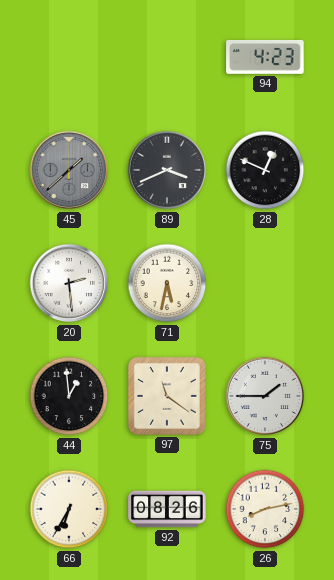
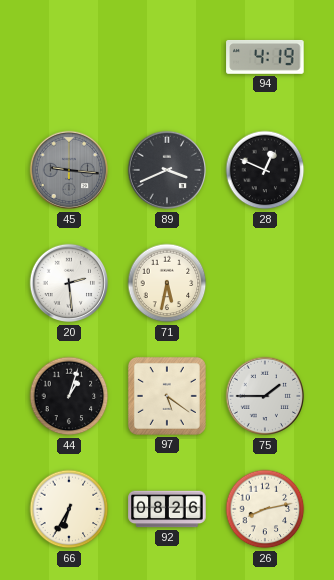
94: 4:23 -> 4:19
45: 1:38 -> 9:16
44: 12:59 -> 1:03
97: 11:21 -> 5:21
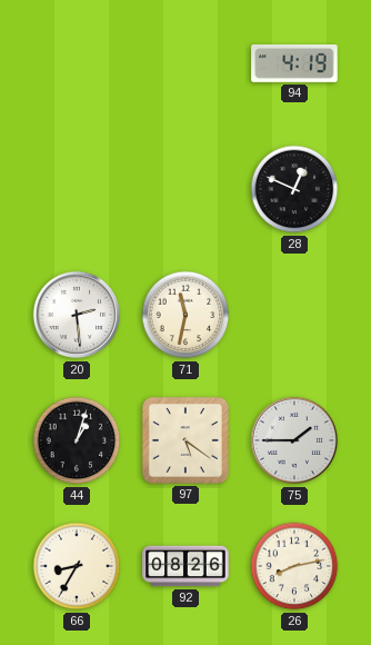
45: 9:16 -> none
89: 3:41 -> none
71: 5:32 -> 11:32
66: 6:35 -> 8:35
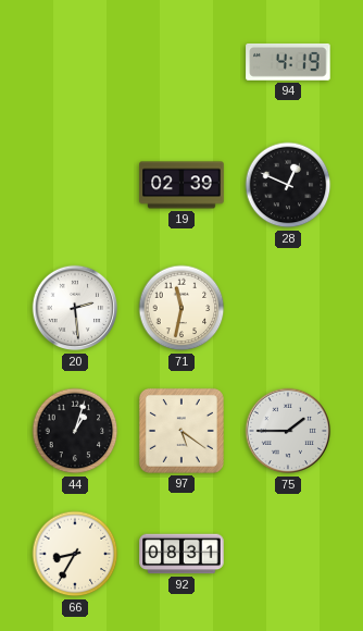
19: none -> 02:39
92: 08:26 -> 08:31
26: 8:13 -> none
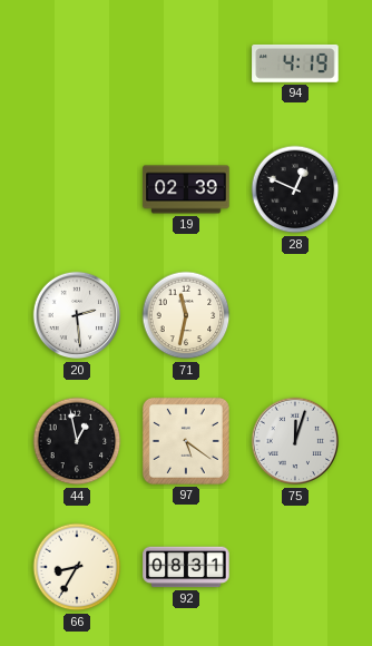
44: 1:03 -> 12:58
75: 1:45 -> 12:03
